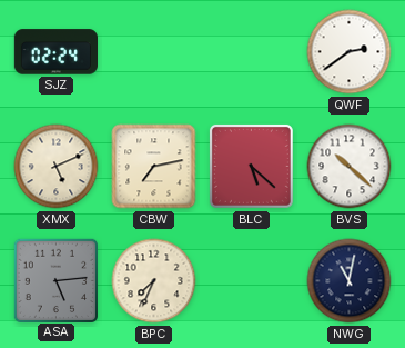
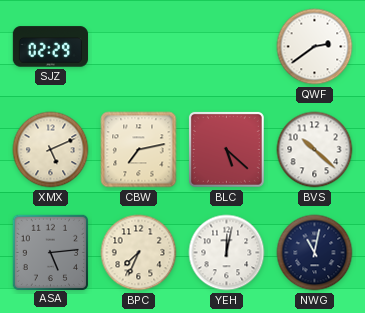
SJZ: 02:24 -> 02:29
YEH: none -> 12:02
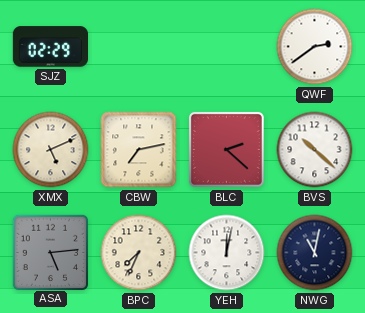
BLC: 5:22 -> 2:22
